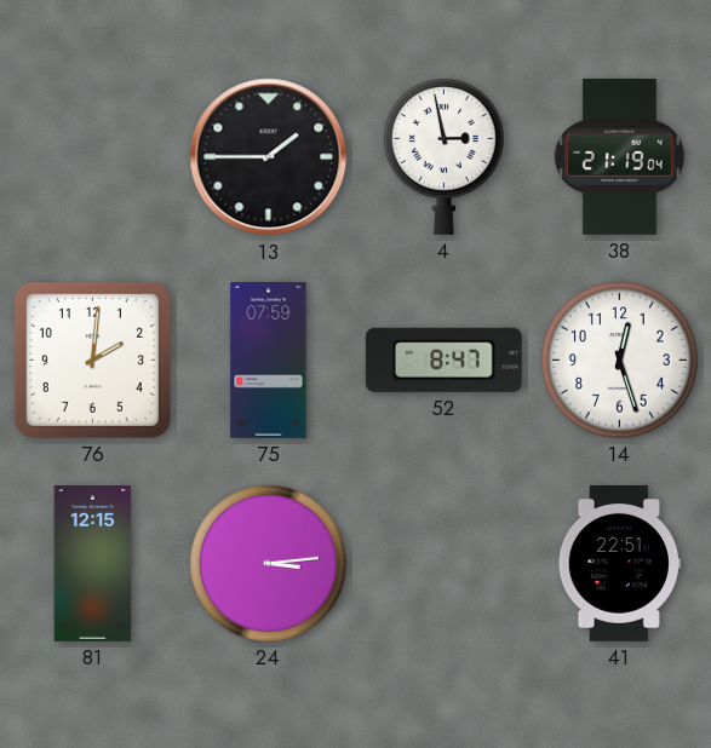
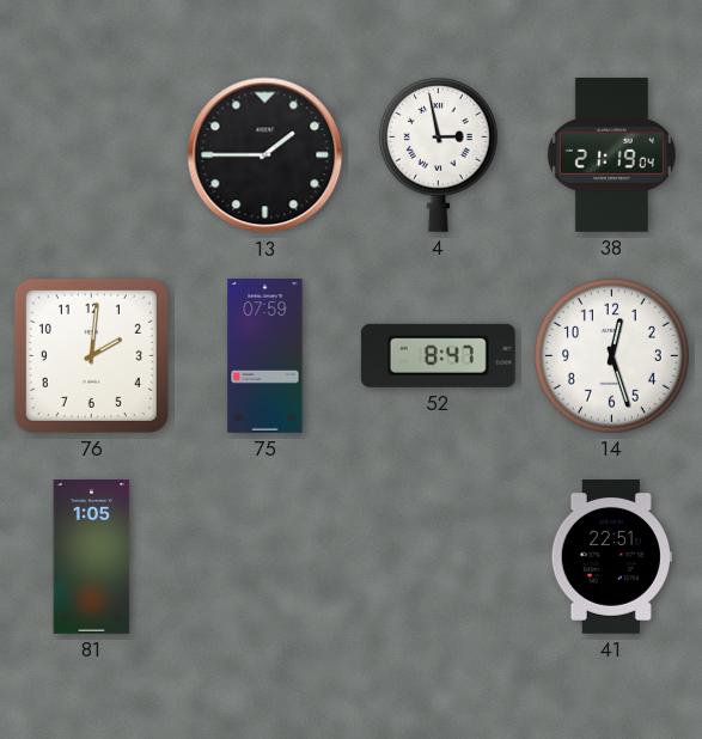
81: 12:15 -> 1:05
24: 3:14 -> none
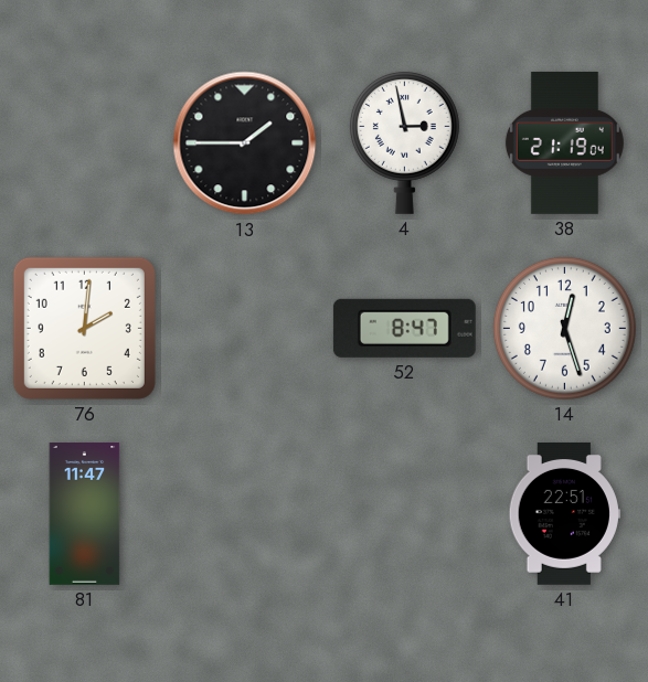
75: 07:59 -> none
81: 1:05 -> 11:47
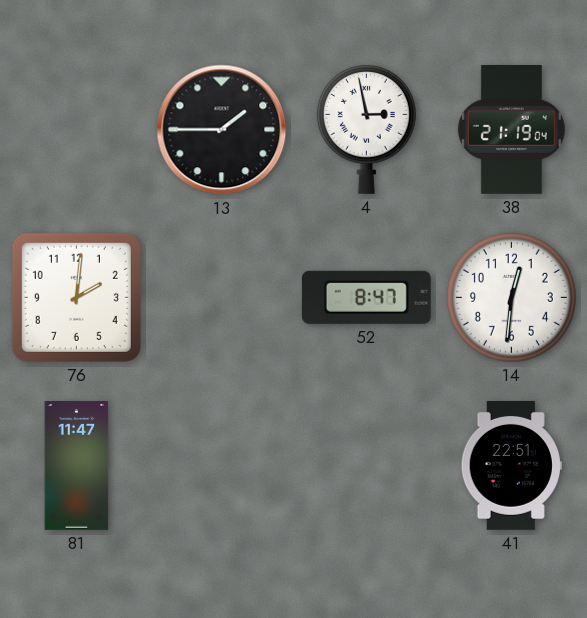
14: 12:27 -> 12:31
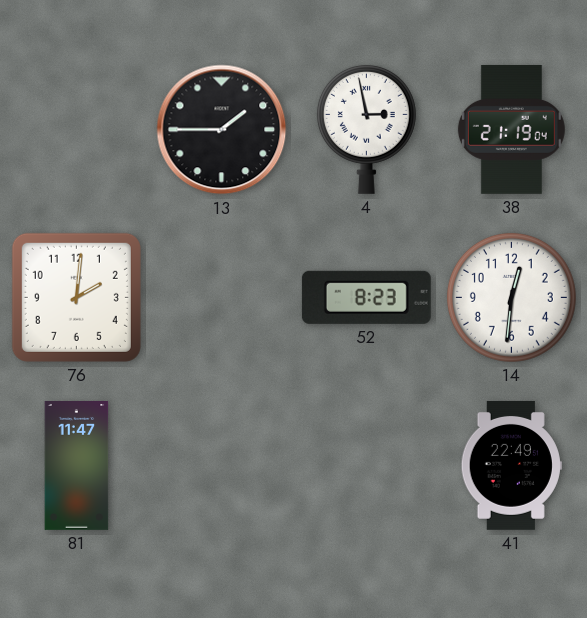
52: 8:47 -> 8:23
41: 22:51 -> 22:49
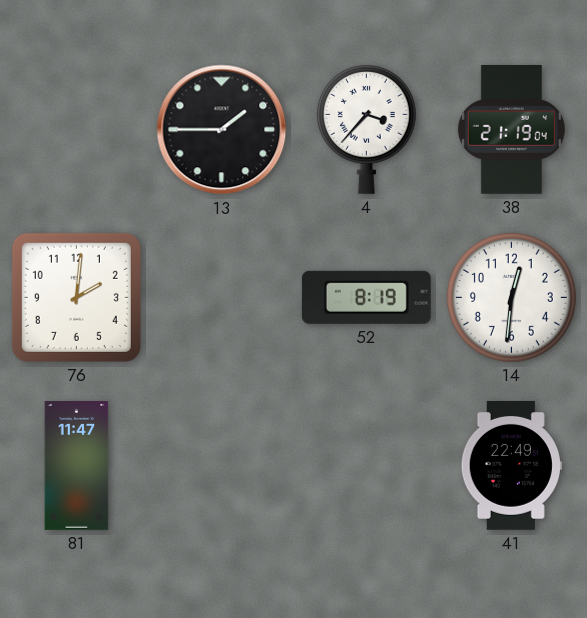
4: 2:58 -> 3:37
52: 8:23 -> 8:19
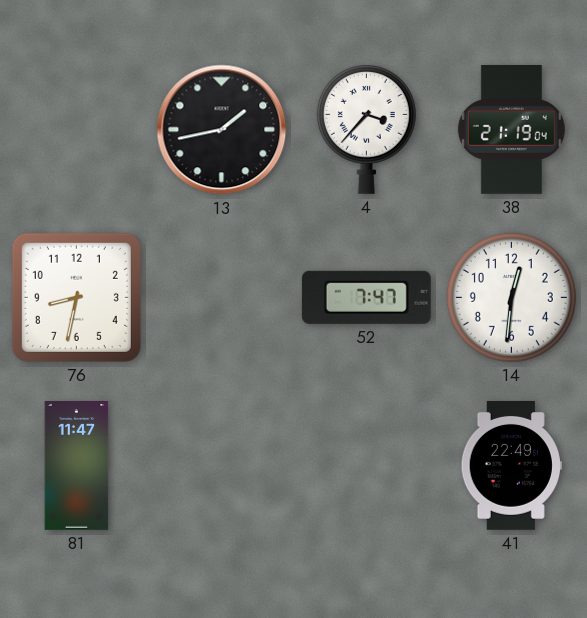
13: 1:45 -> 1:43
76: 2:01 -> 8:32
52: 8:19 -> 7:47
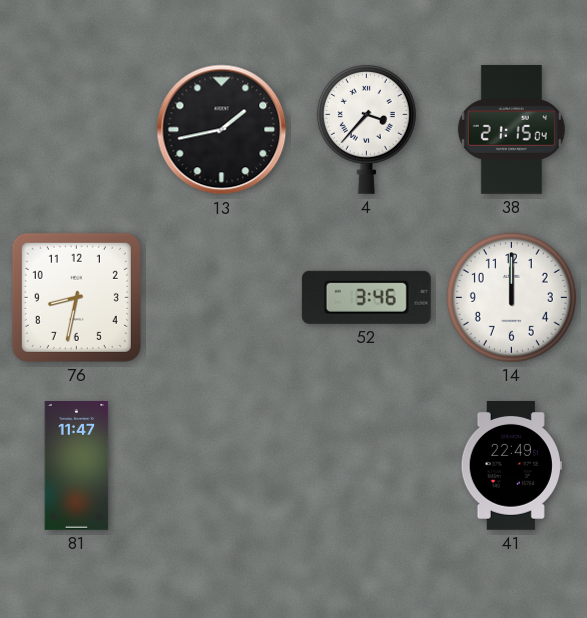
38: 21:19 -> 21:15
52: 7:47 -> 3:46
14: 12:31 -> 12:00
